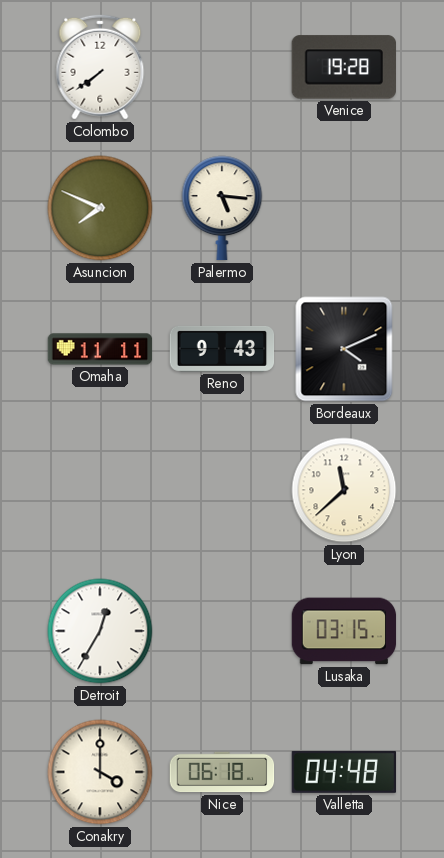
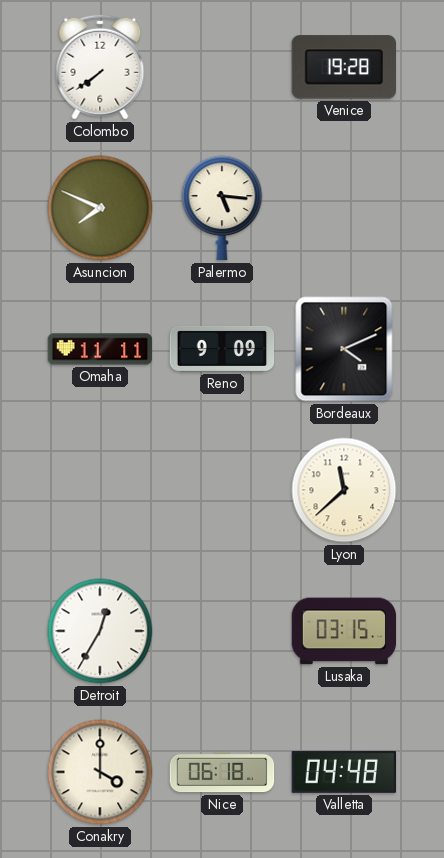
Reno: 9:43 -> 9:09
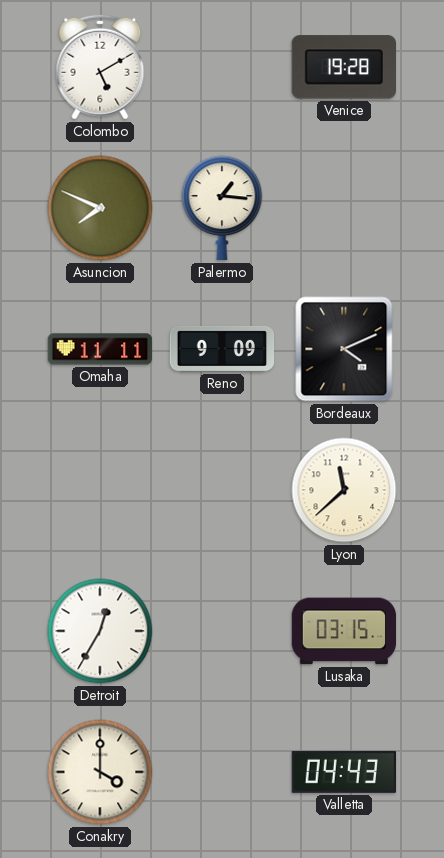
Colombo: 7:39 -> 5:10
Palermo: 5:16 -> 1:16
Nice: 06:18 -> none
Valletta: 04:48 -> 04:43
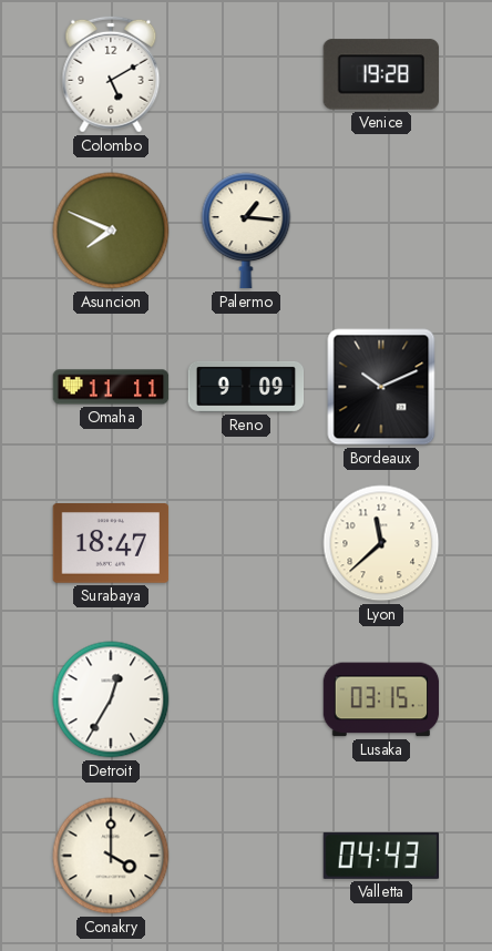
Bordeaux: 4:11 -> 10:11
Surabaya: none -> 18:47
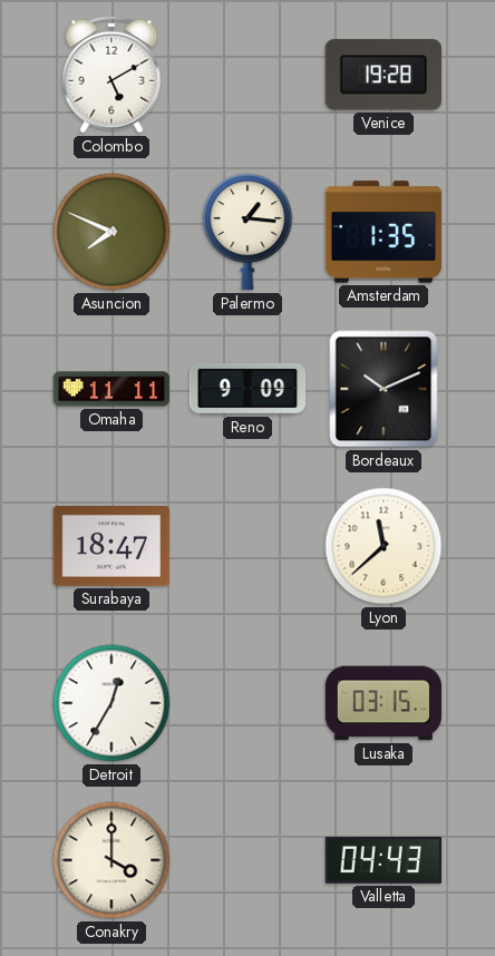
Amsterdam: none -> 1:35
